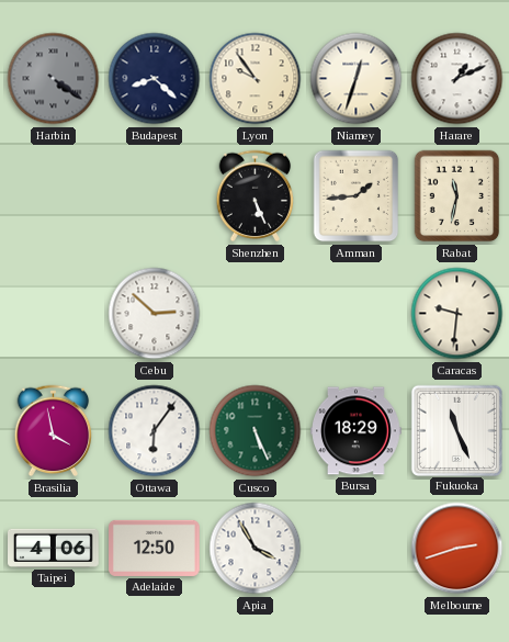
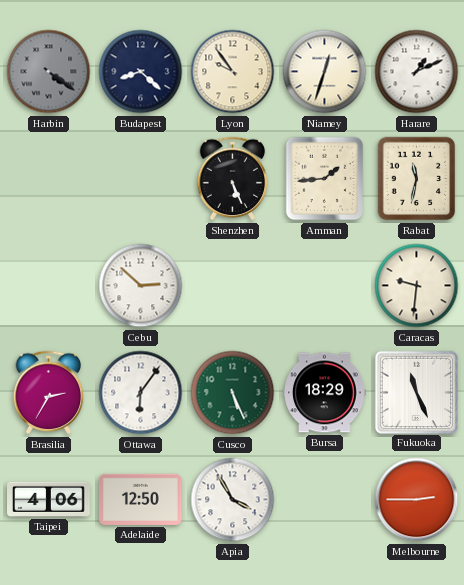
Brasilia: 3:58 -> 2:35
Melbourne: 2:42 -> 2:45
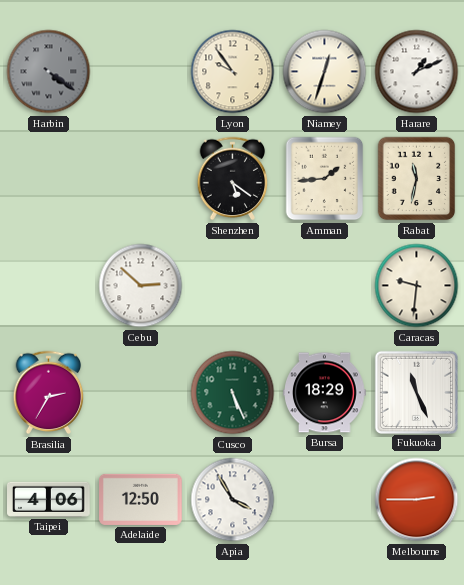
Budapest: 8:22 -> none
Shenzhen: 5:26 -> 5:21
Ottawa: 6:06 -> none
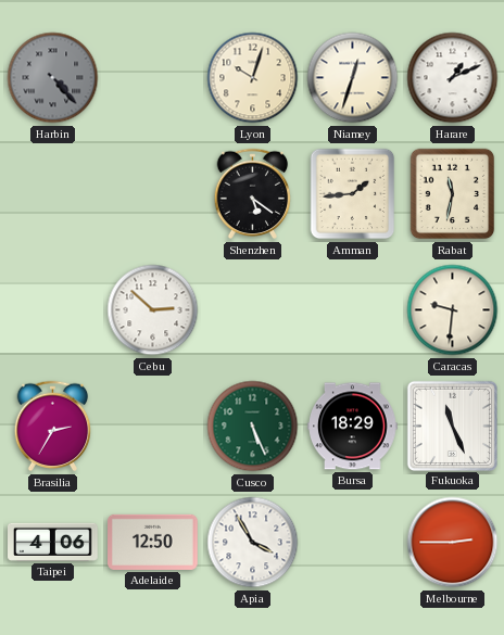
Harbin: 4:21 -> 4:23
Lyon: 9:54 -> 10:03
